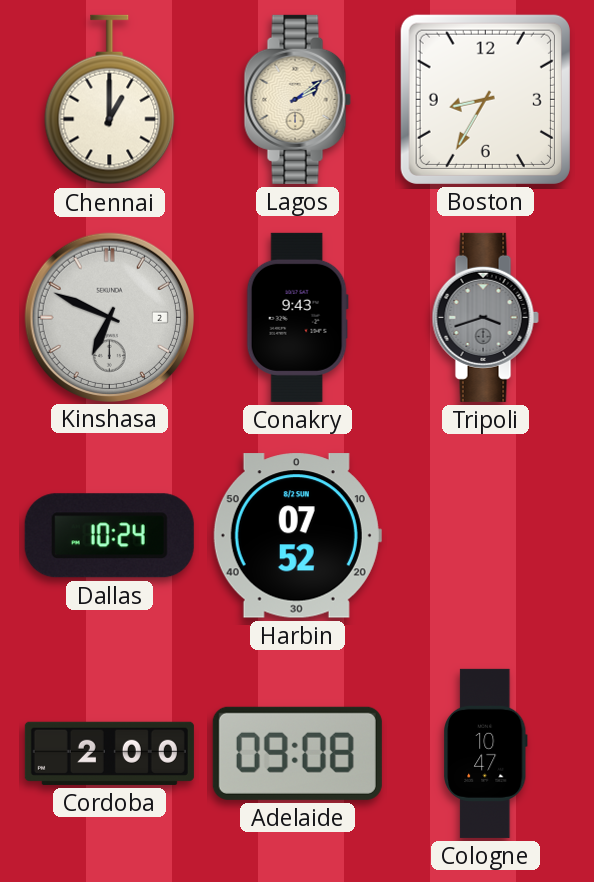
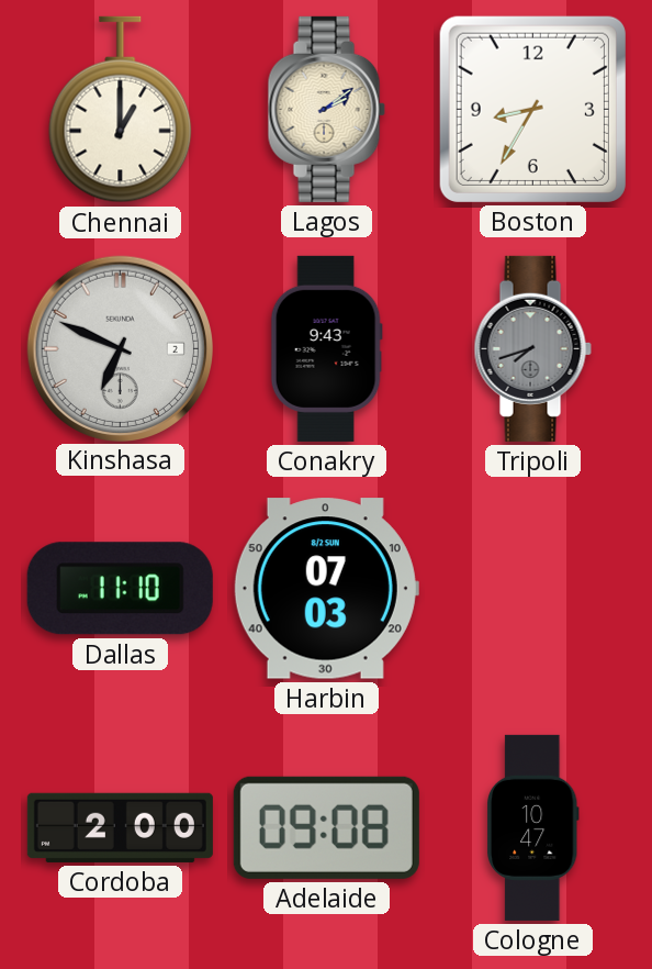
Tripoli: 3:42 -> 7:42
Dallas: 10:24 -> 11:10
Harbin: 07:52 -> 07:03
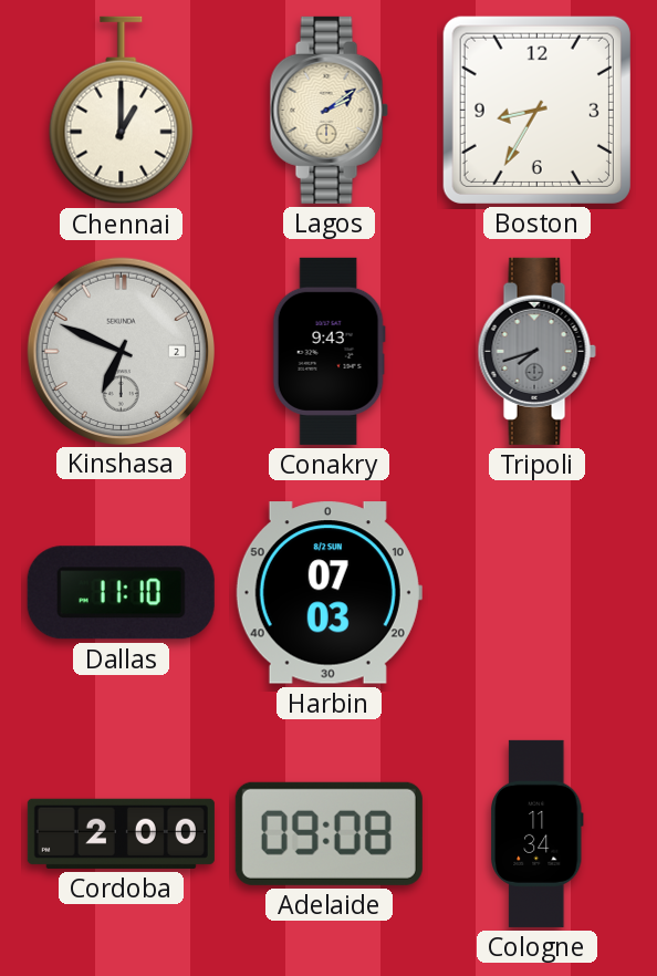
Cologne: 10:47 -> 11:34
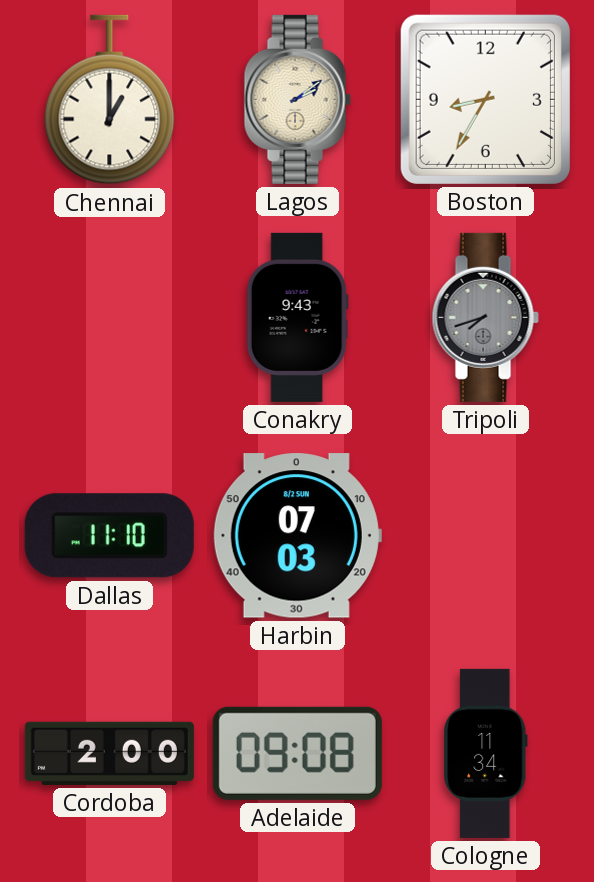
Kinshasa: 6:49 -> none
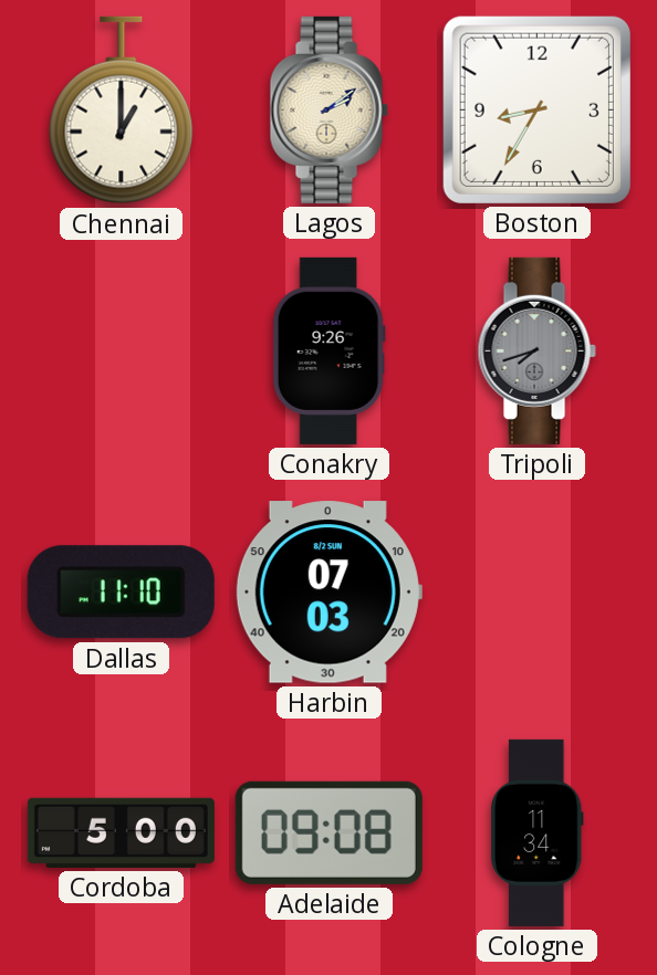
Conakry: 9:43 -> 9:26
Cordoba: 2:00 -> 5:00
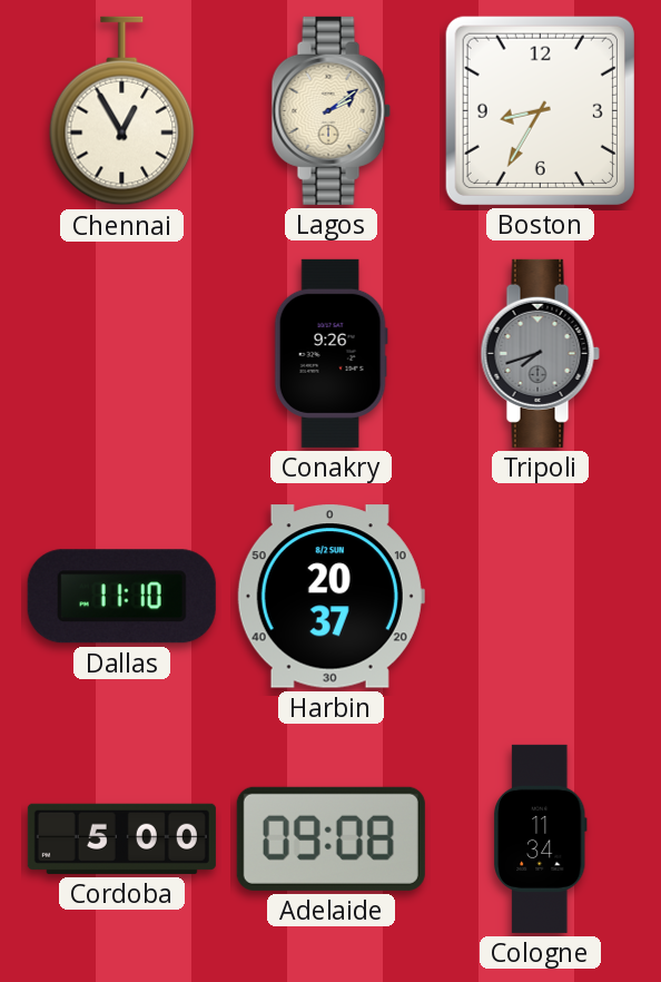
Chennai: 1:00 -> 12:55
Harbin: 07:03 -> 20:37
